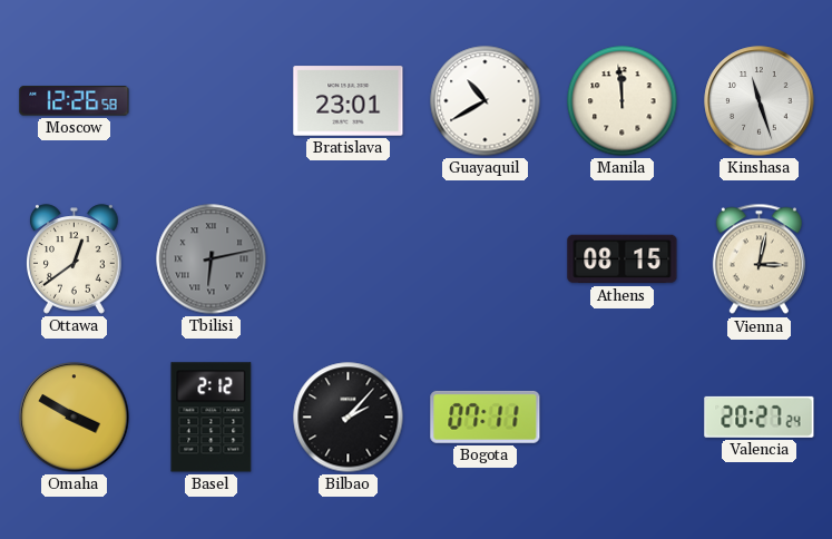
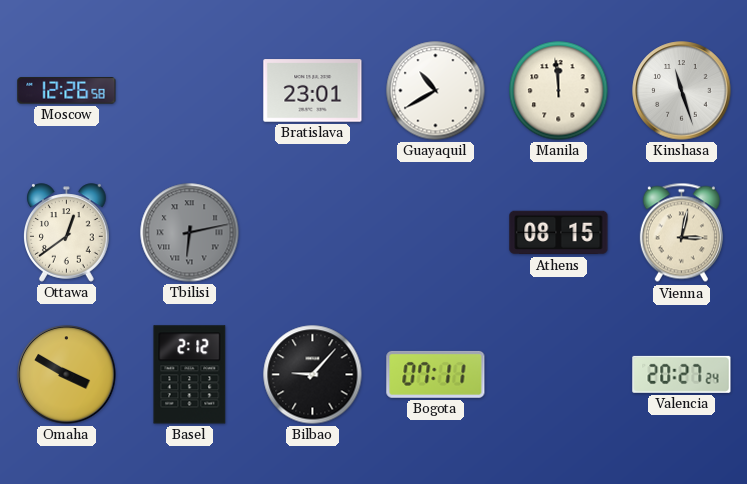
Bilbao: 2:07 -> 9:07
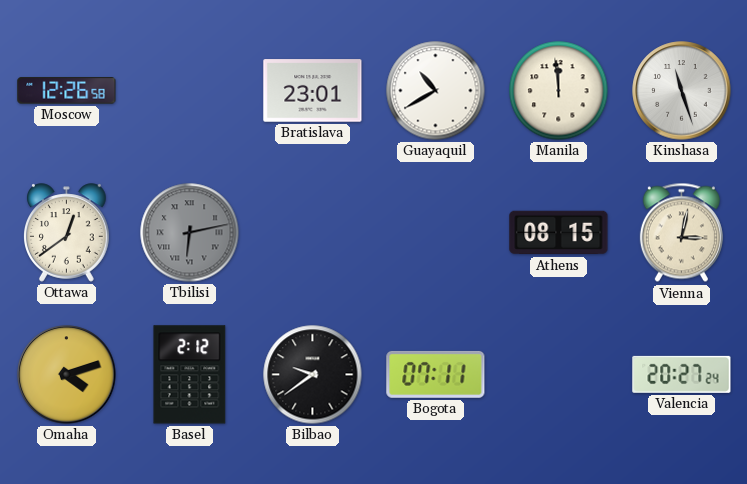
Omaha: 3:50 -> 4:12
Bilbao: 9:07 -> 9:39
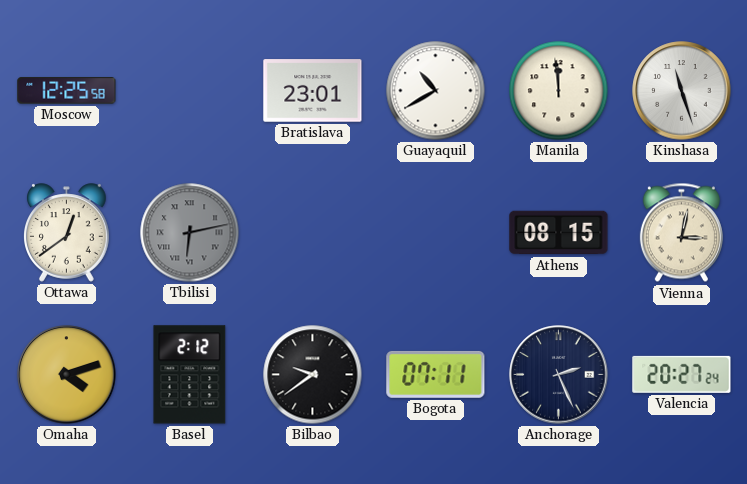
Moscow: 12:26 -> 12:25
Anchorage: none -> 2:26
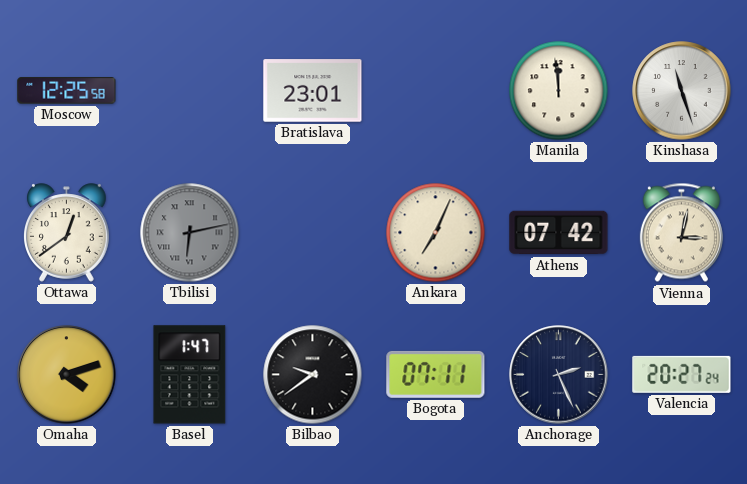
Guayaquil: 10:40 -> none
Ankara: none -> 7:04
Athens: 08:15 -> 07:42
Basel: 2:12 -> 1:47
